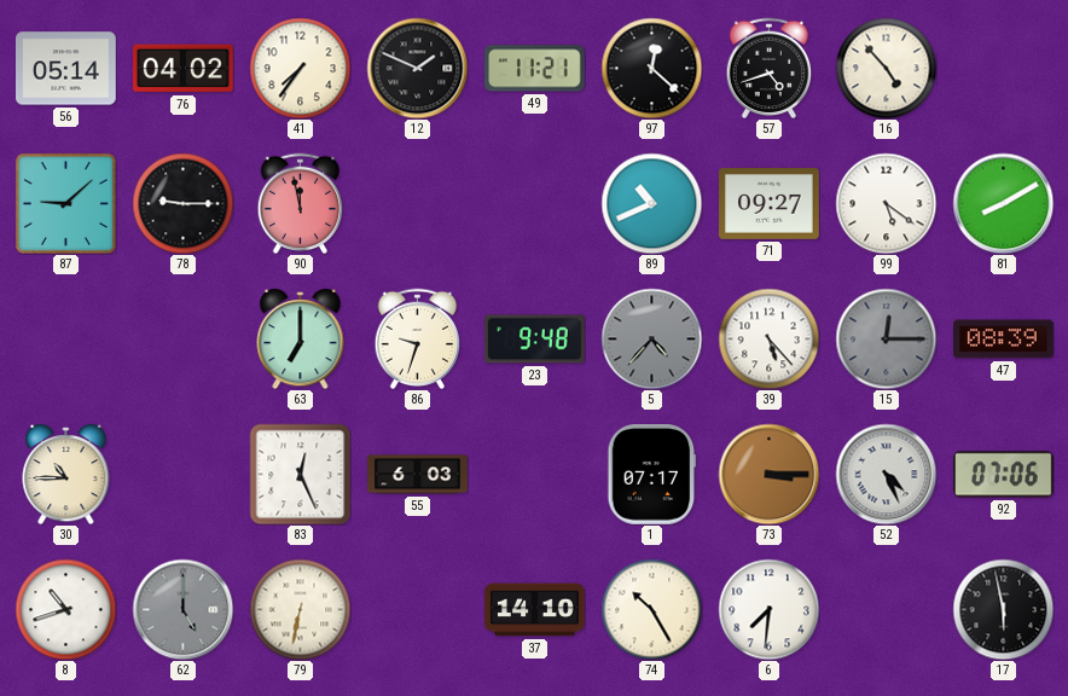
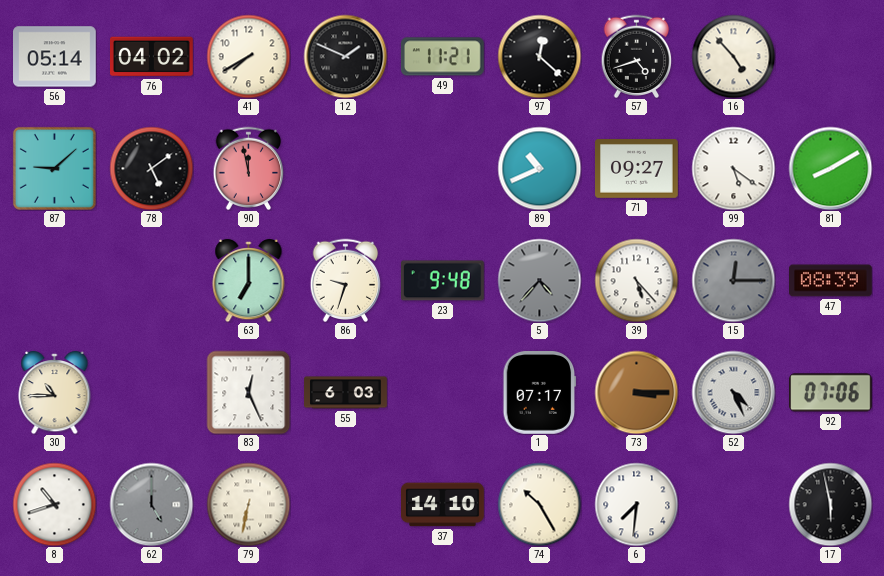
41: 7:36 -> 7:40
78: 9:15 -> 5:09
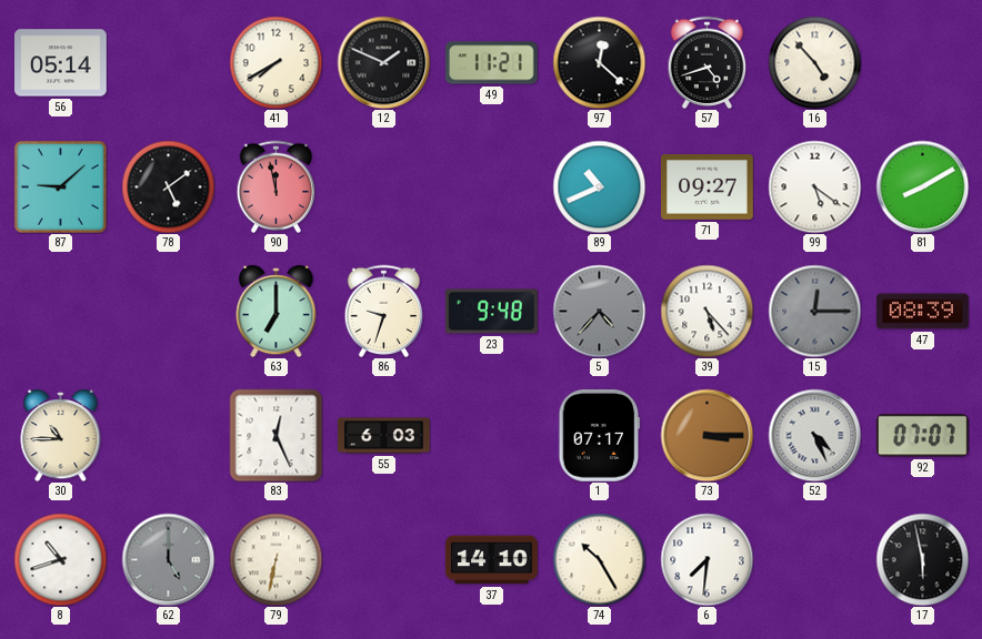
76: 04:02 -> none
92: 07:06 -> 07:07
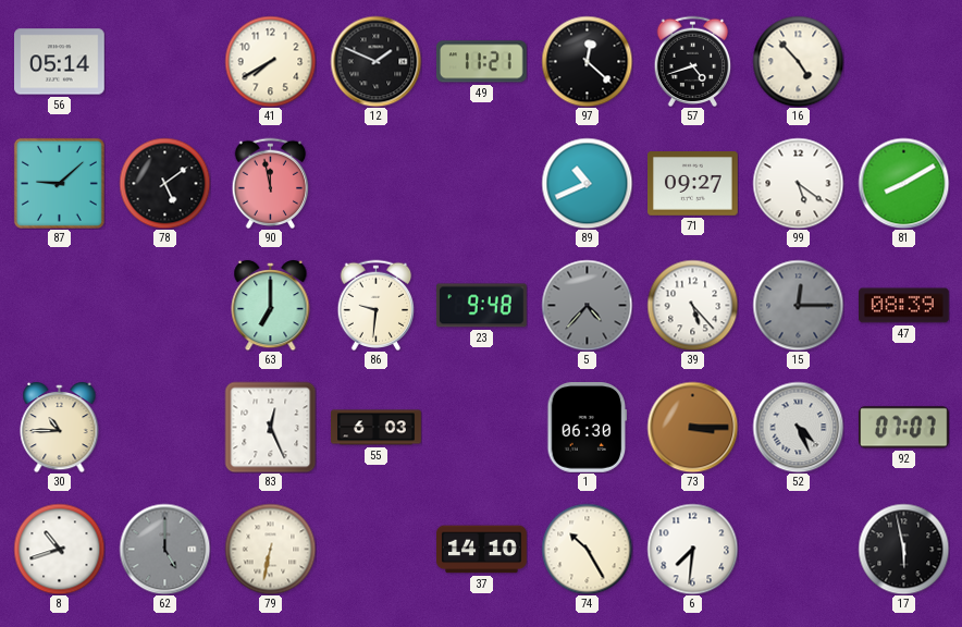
86: 9:33 -> 9:31
1: 07:17 -> 06:30
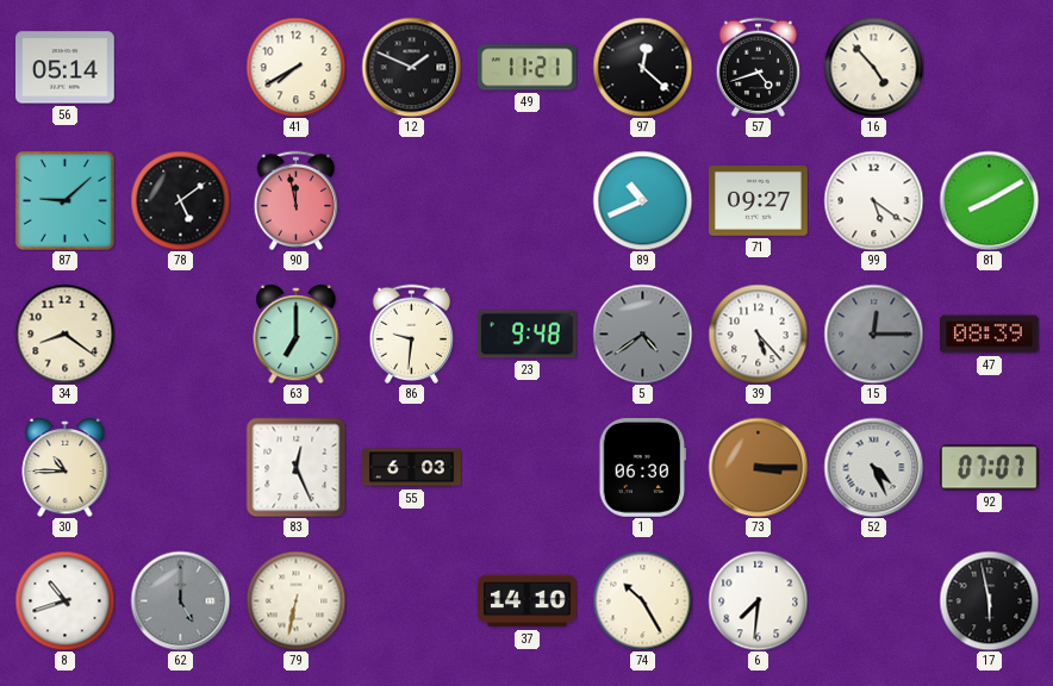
34: none -> 8:21
5: 4:37 -> 4:39
